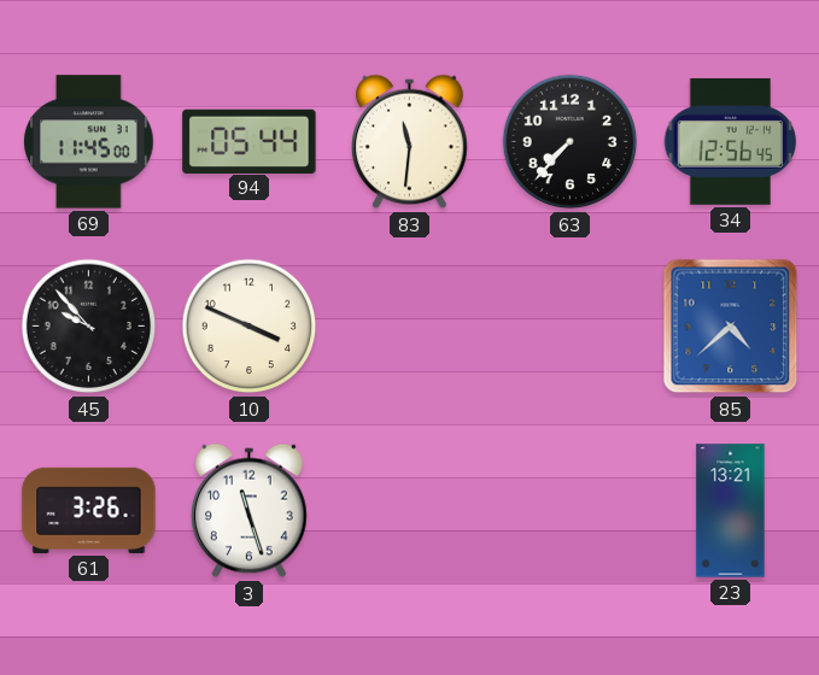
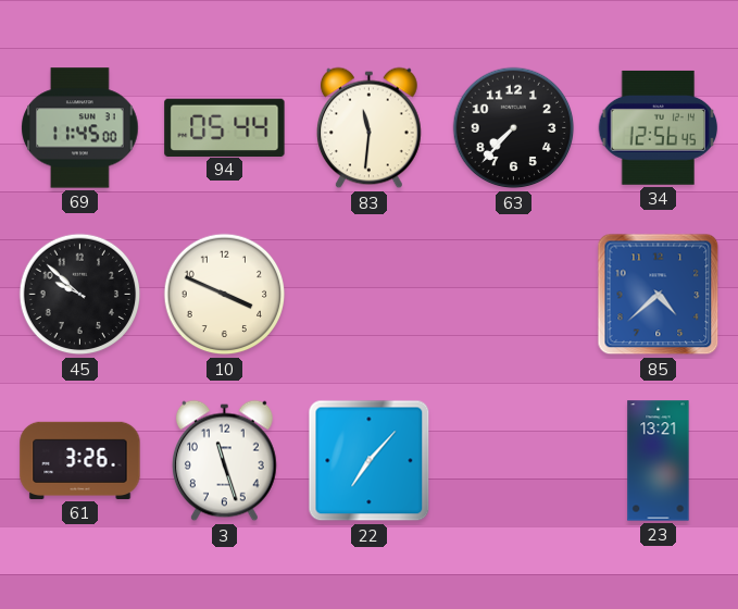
45: 9:53 -> 9:52
22: none -> 7:07
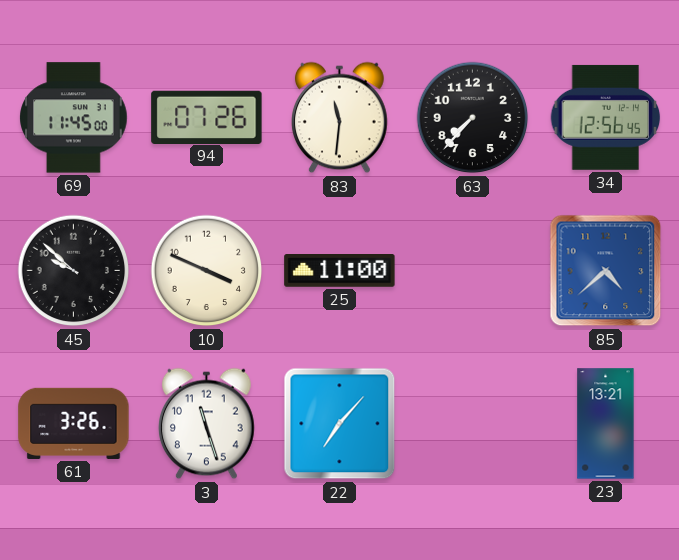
94: 05:44 -> 07:26
25: none -> 11:00
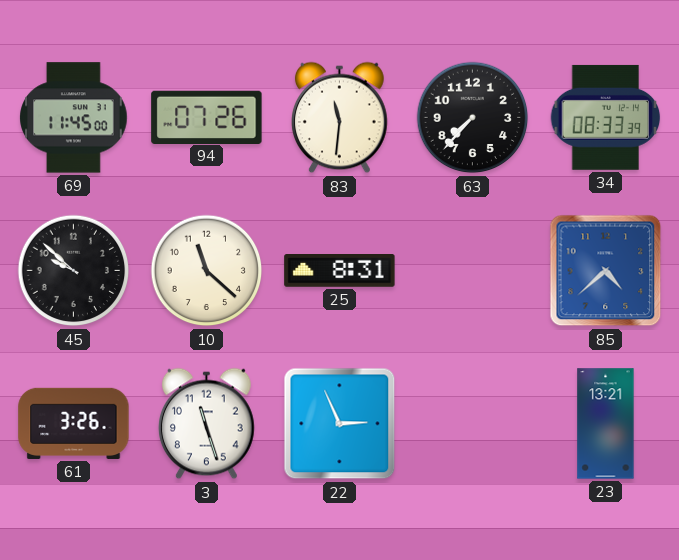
34: 12:56 -> 08:33
10: 3:49 -> 11:22
25: 11:00 -> 8:31
22: 7:07 -> 2:56
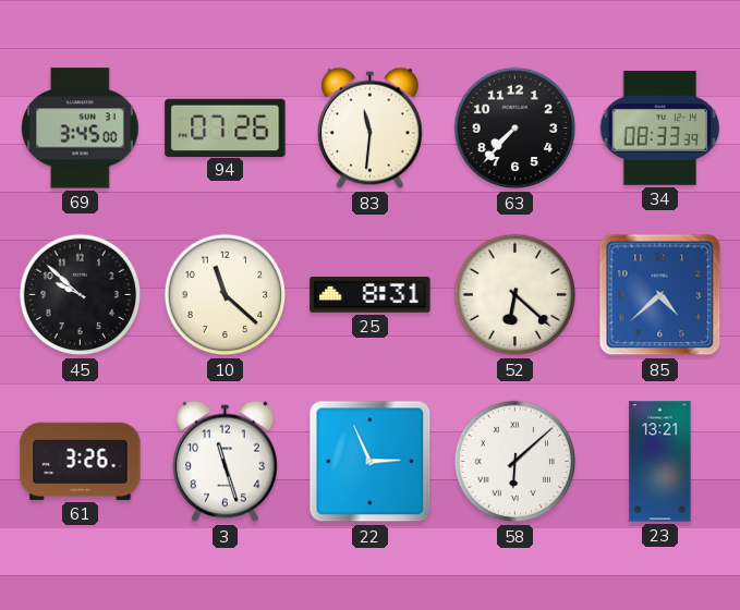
69: 11:45 -> 3:45
52: none -> 6:22
58: none -> 6:08
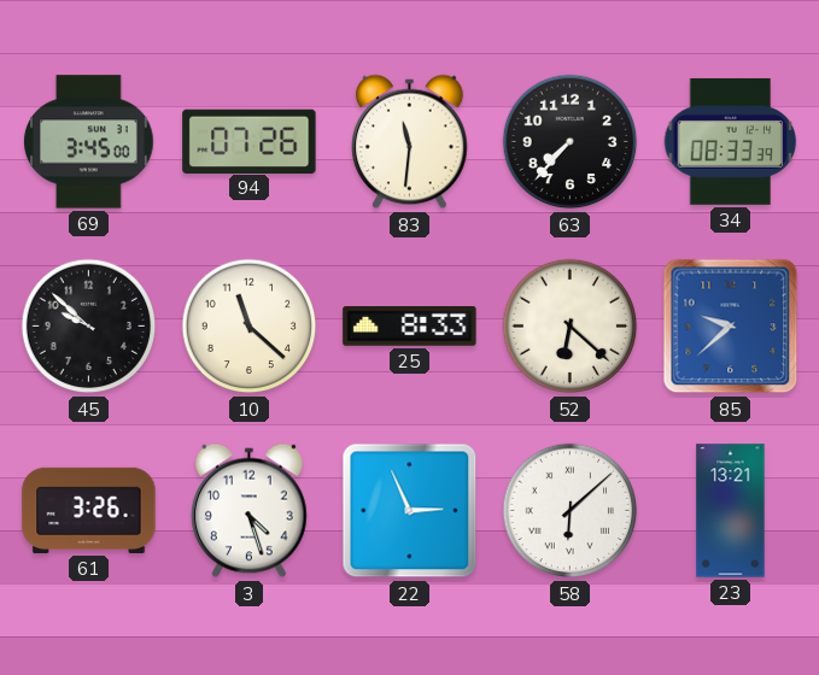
25: 8:31 -> 8:33
85: 4:38 -> 9:38
3: 11:27 -> 4:27
